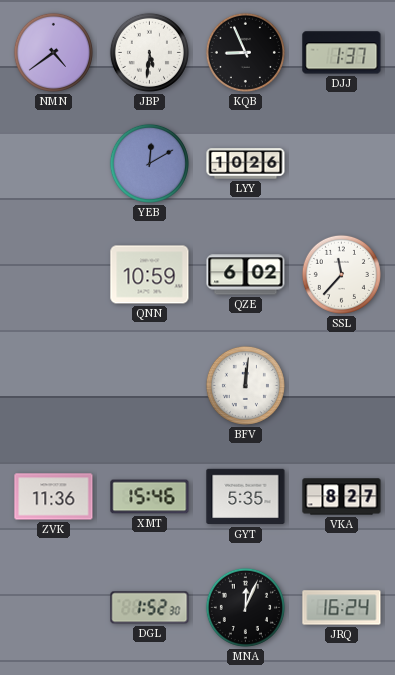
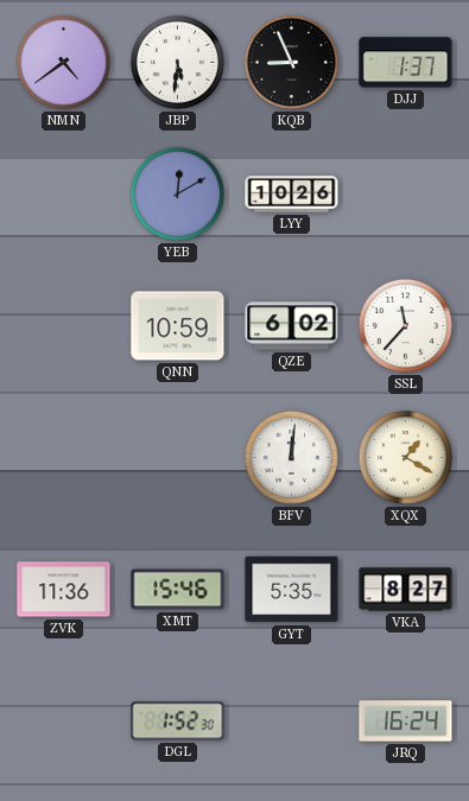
XQX: none -> 1:20
MNA: 12:04 -> none
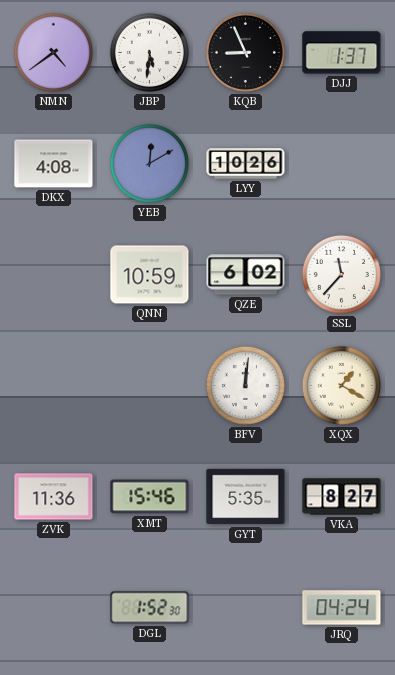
DKX: none -> 4:08
JRQ: 16:24 -> 04:24
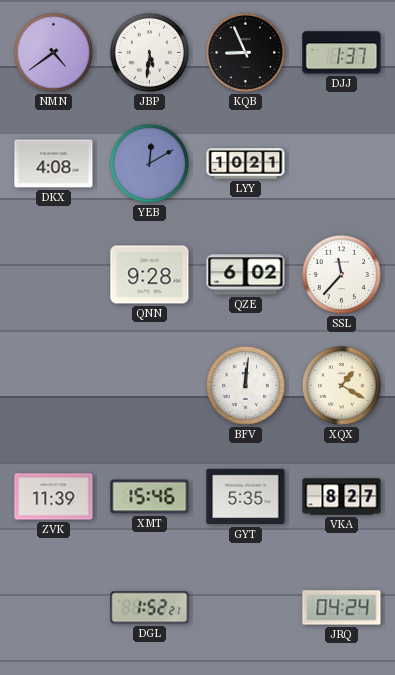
LYY: 10:26 -> 10:21
QNN: 10:59 -> 9:28
ZVK: 11:36 -> 11:39
DGL: 1:52:30 -> 1:52:21
